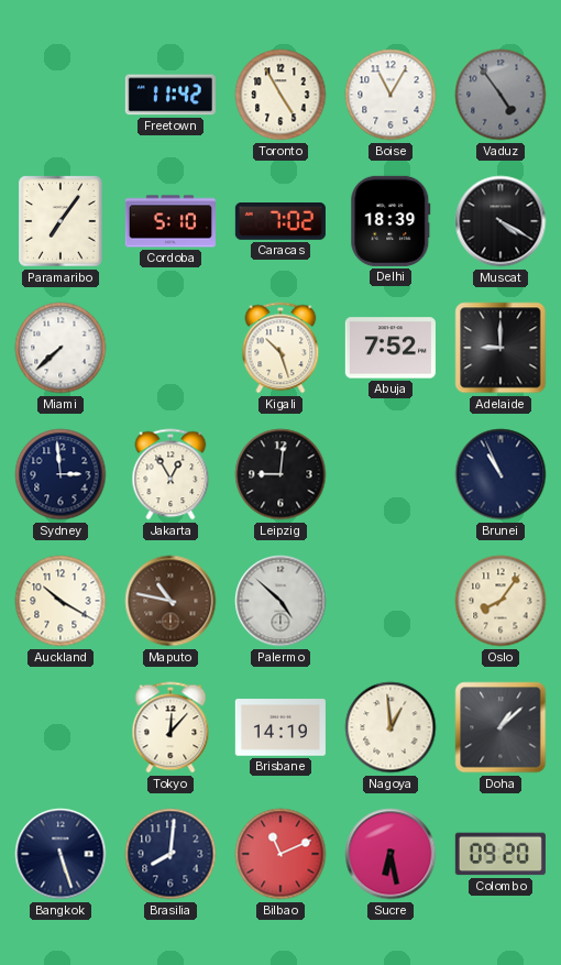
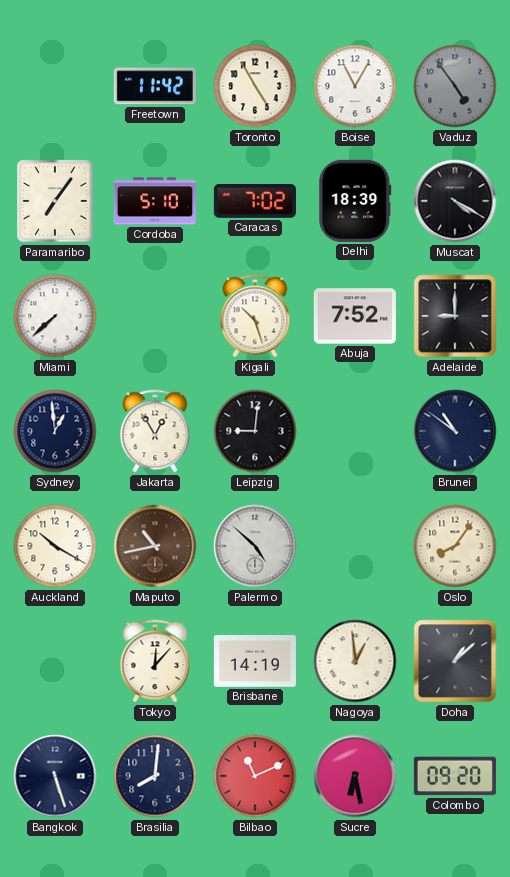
Sydney: 2:59 -> 12:59
Brunei: 10:56 -> 10:51
Maputo: 10:47 -> 10:43
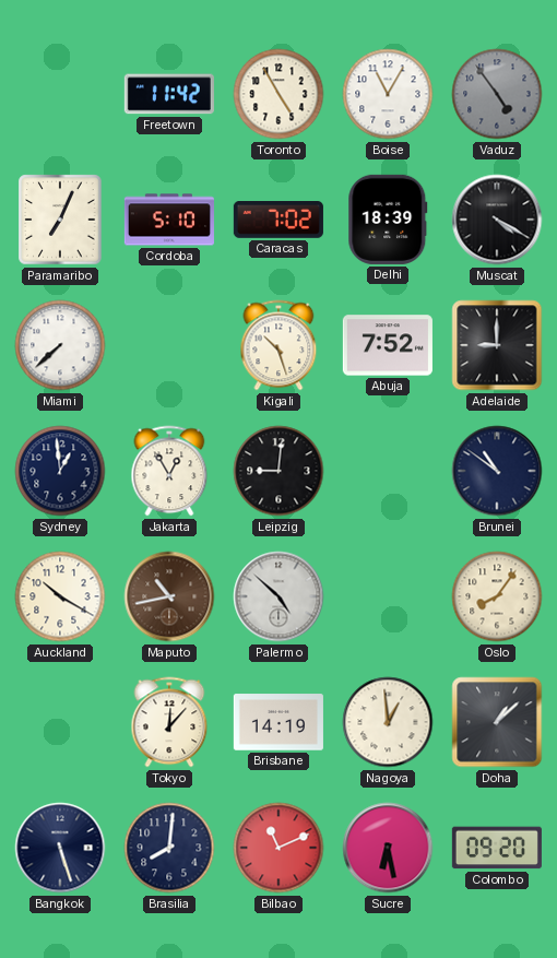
Paramaribo: 7:06 -> 7:04
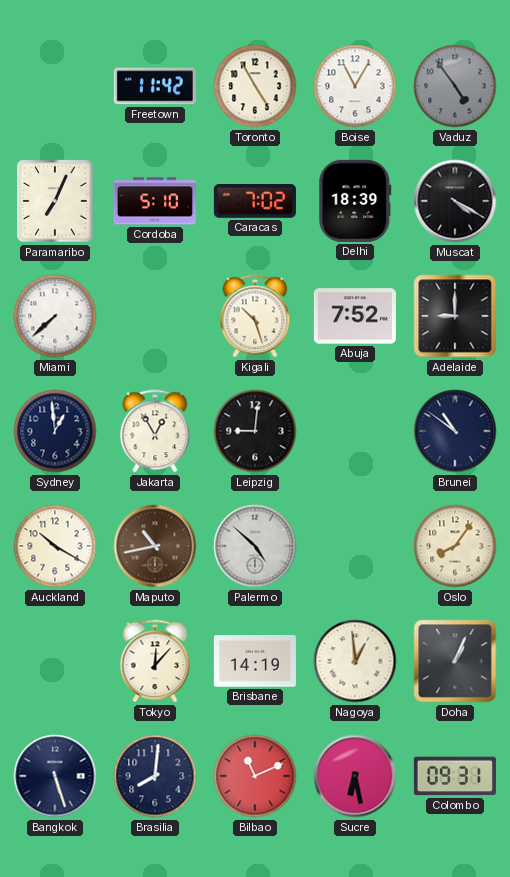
Doha: 1:08 -> 1:04
Colombo: 09:20 -> 09:31
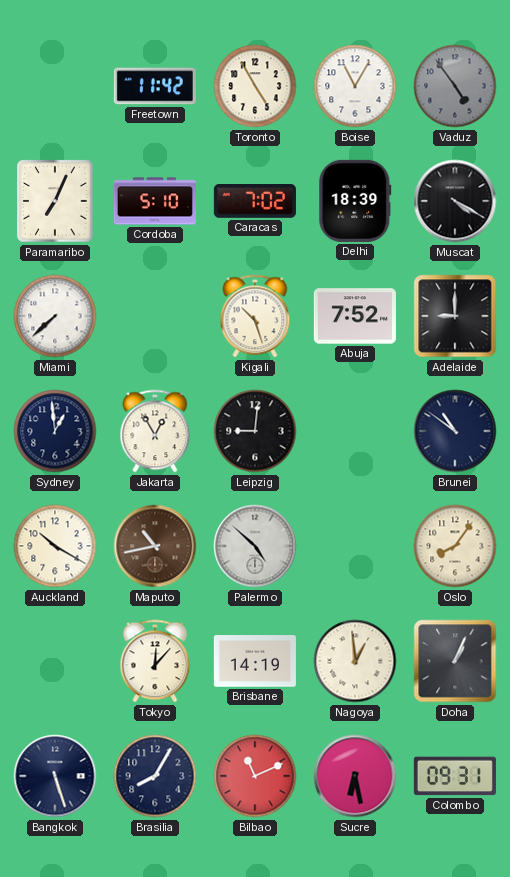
Brasilia: 8:01 -> 8:05
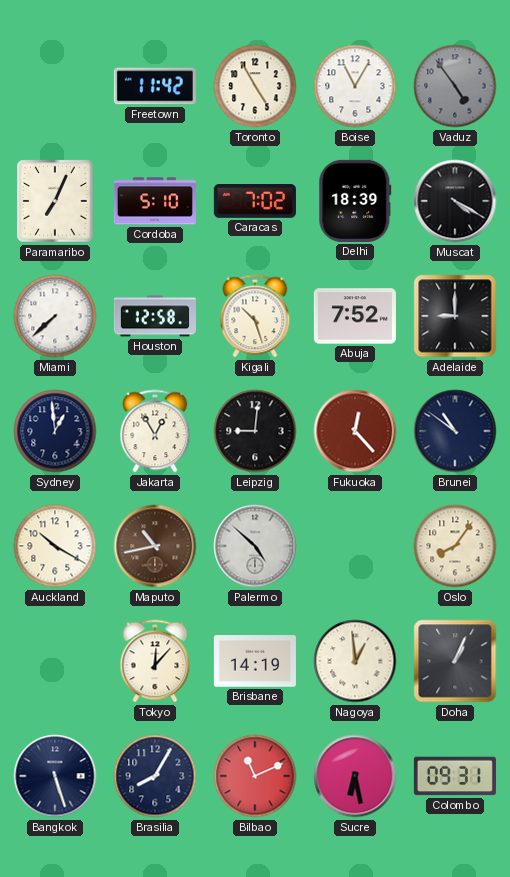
Houston: none -> 12:58
Fukuoka: none -> 12:23
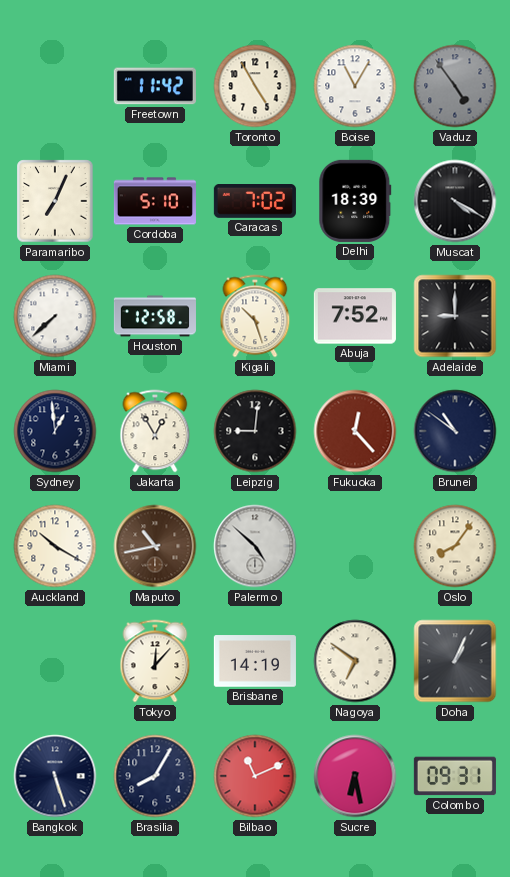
Nagoya: 12:59 -> 6:51
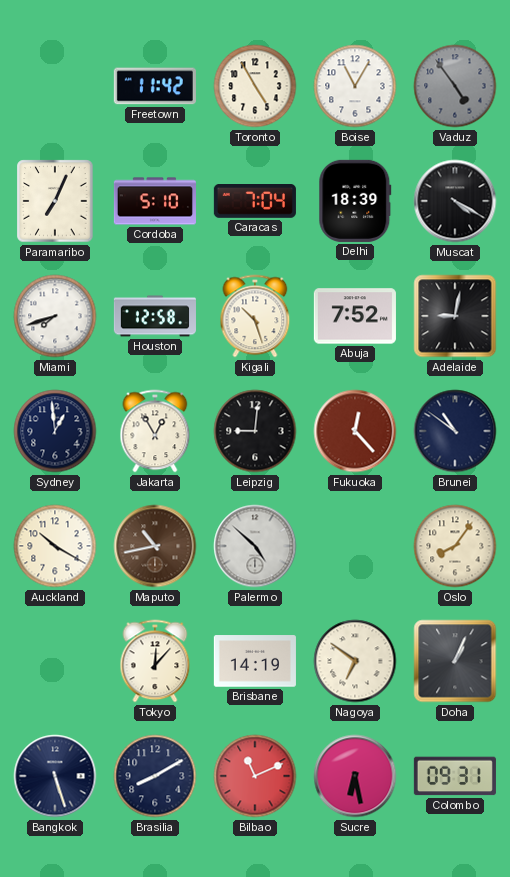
Caracas: 7:02 -> 7:04
Miami: 7:38 -> 7:42
Adelaide: 9:00 -> 9:02
Brasilia: 8:05 -> 8:10
